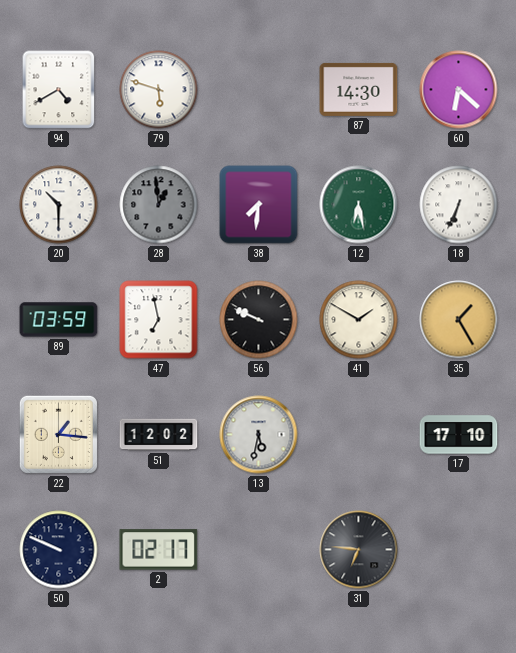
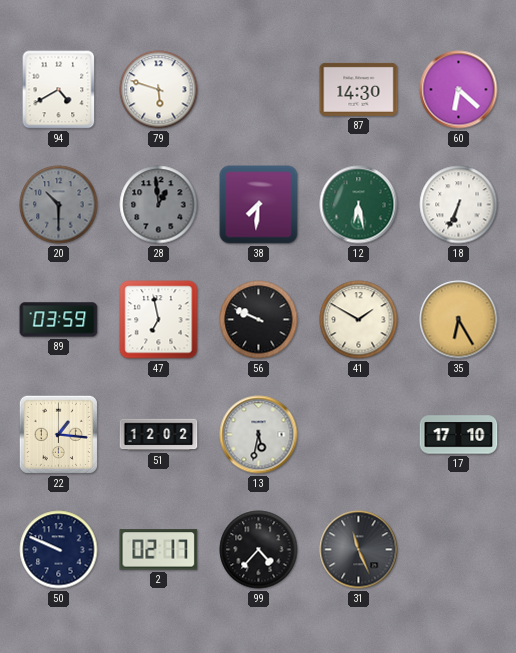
20 dial: white -> grey
35: 1:25 -> 6:25
99: none -> 4:37
31: 6:46 -> 11:26
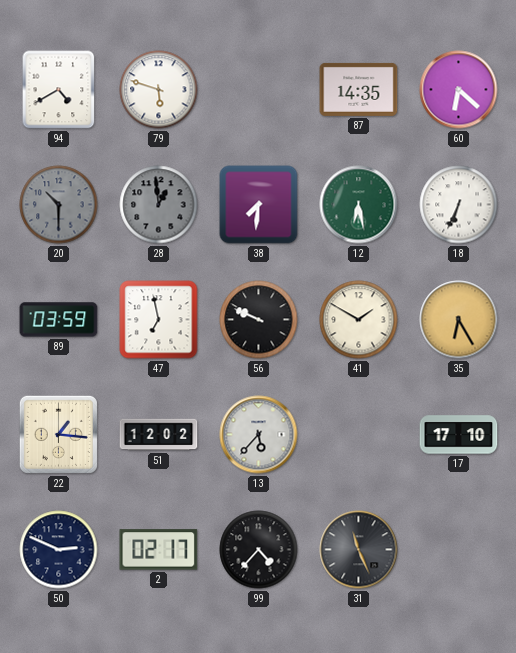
87: 14:30 -> 14:35
13: 5:32 -> 5:37
50: 9:49 -> 2:49
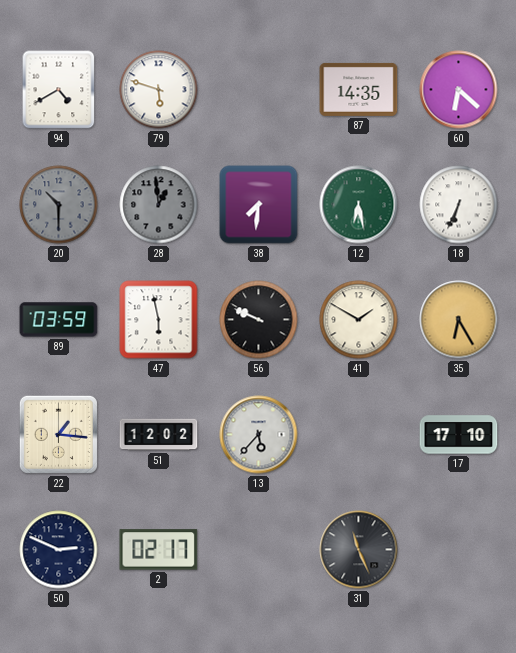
47: 6:58 -> 5:58
99: 4:37 -> none
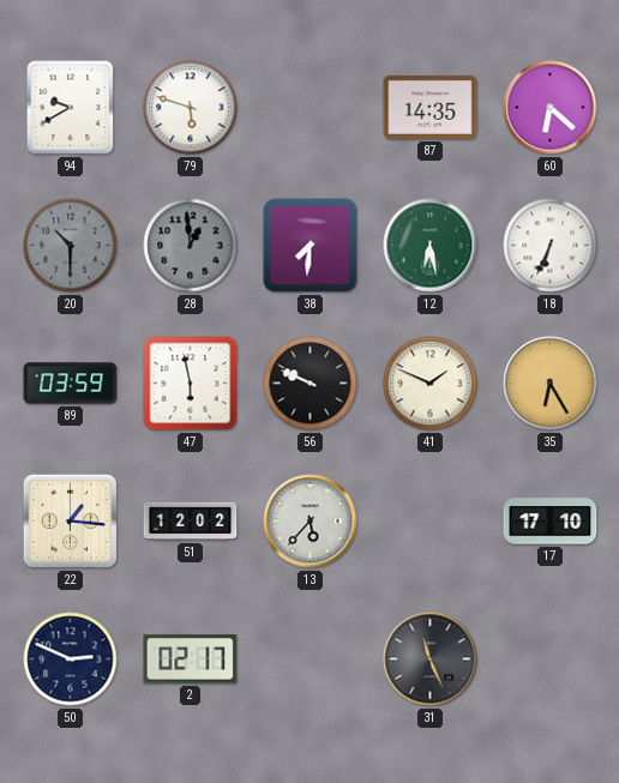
94: 4:40 -> 9:40
41: 1:50 -> 1:49
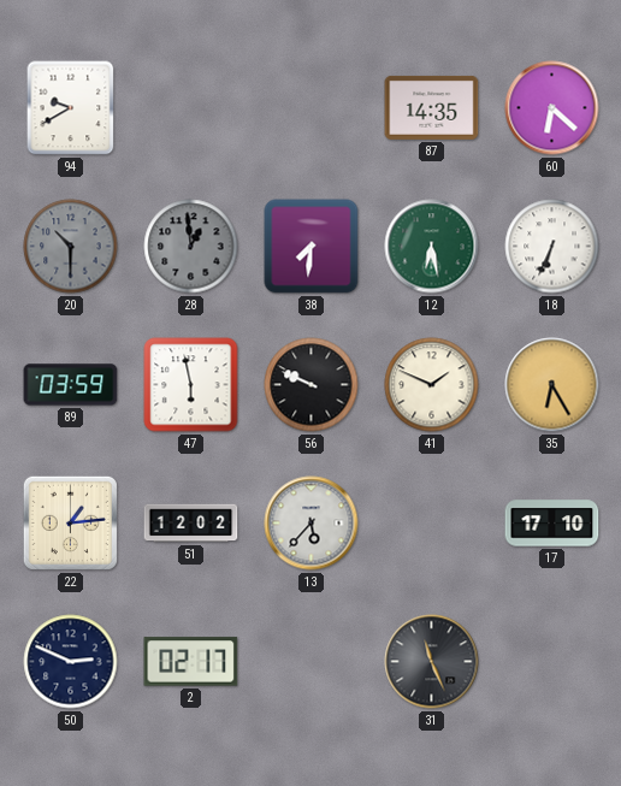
79: 5:48 -> none
22: 1:16 -> 1:14
